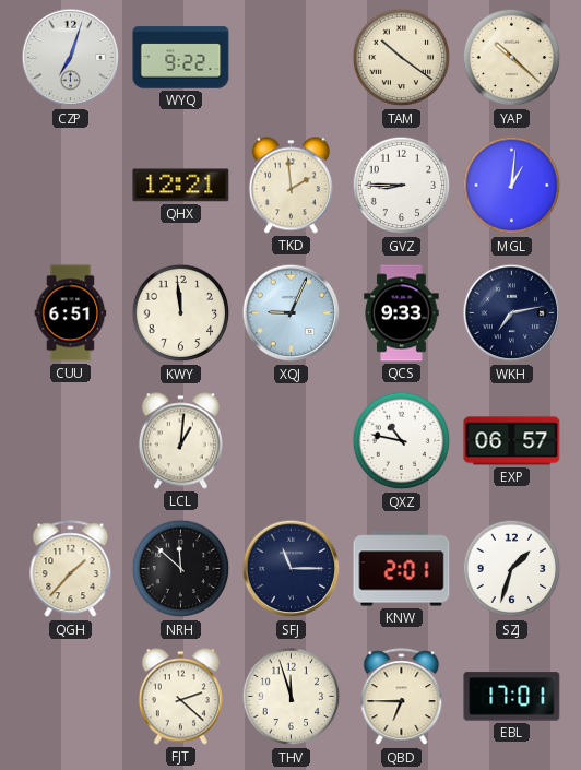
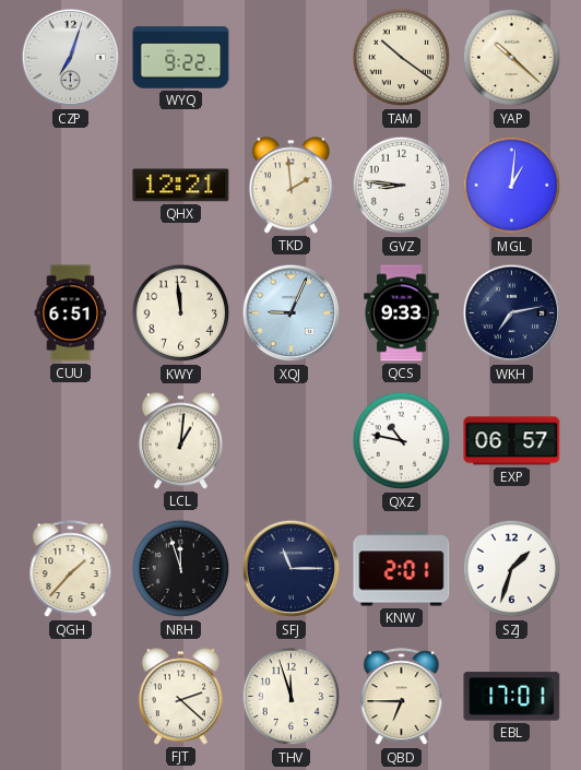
GVZ: 8:45 -> 8:46
NRH: 11:52 -> 11:57
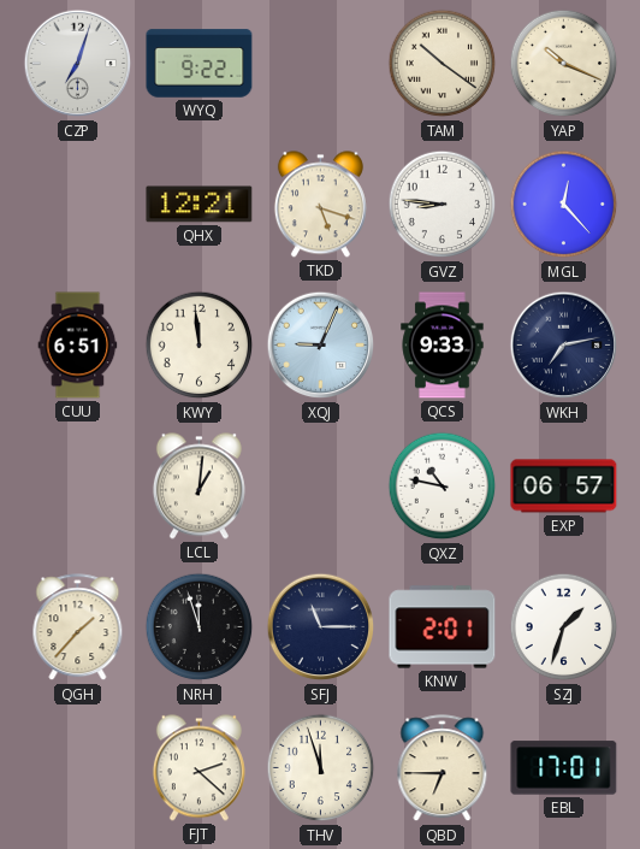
YAP: 10:22 -> 10:19
TKD: 1:59 -> 5:18
MGL: 1:01 -> 12:23
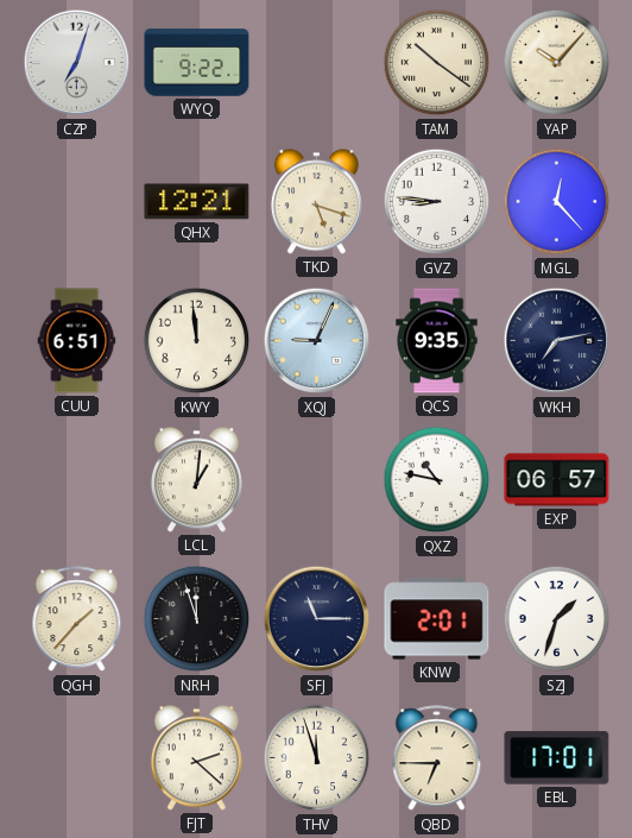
YAP: 10:19 -> 10:07
QCS: 9:33 -> 9:35
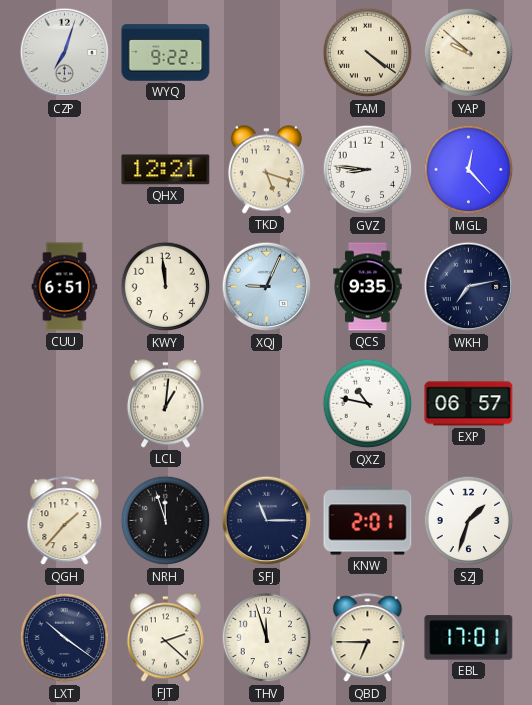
TAM: 10:21 -> 4:21
YAP: 10:07 -> 9:52
LXT: none -> 10:21
